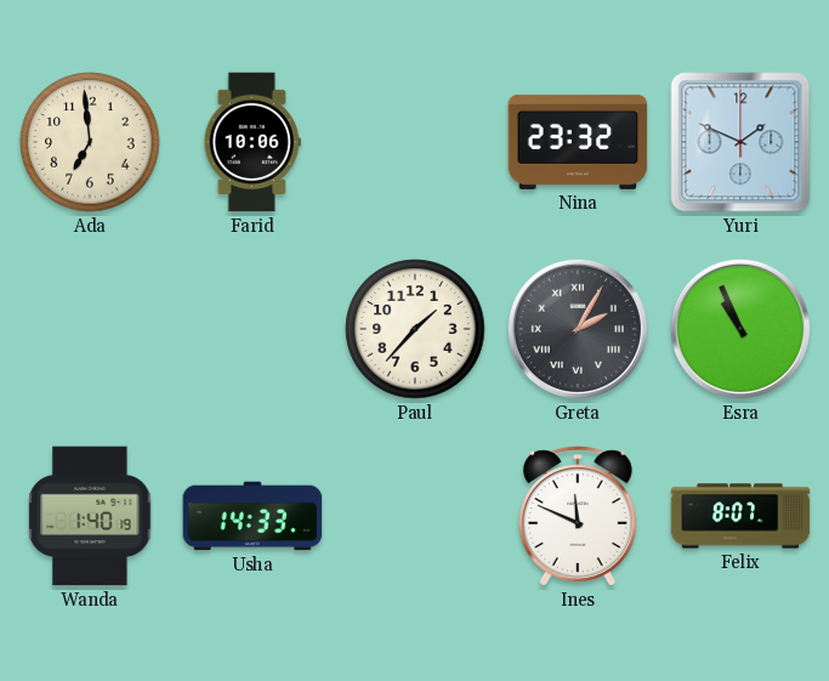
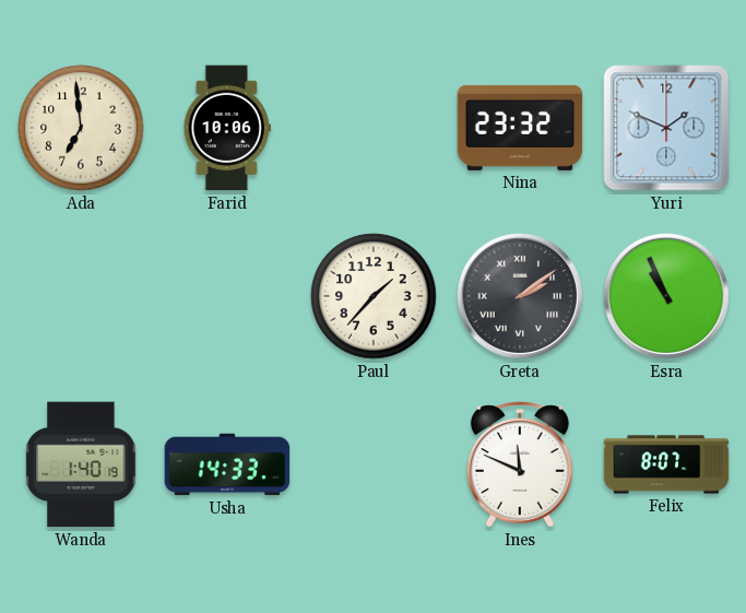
Greta: 2:05 -> 2:09
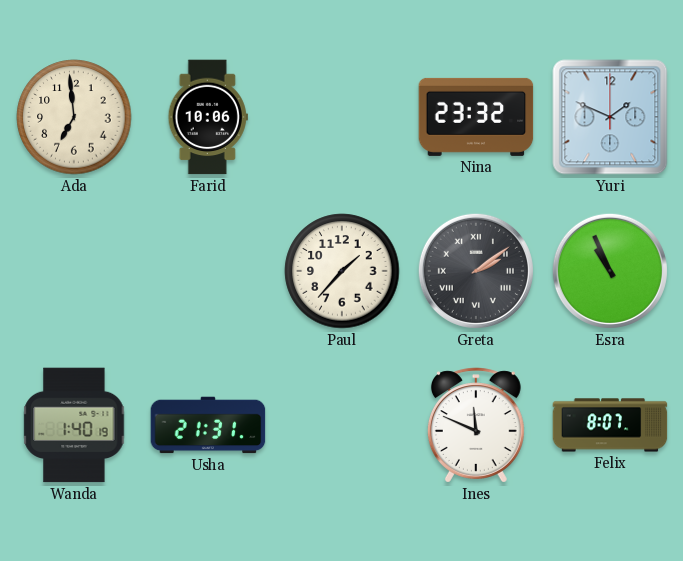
Usha: 14:33 -> 21:31
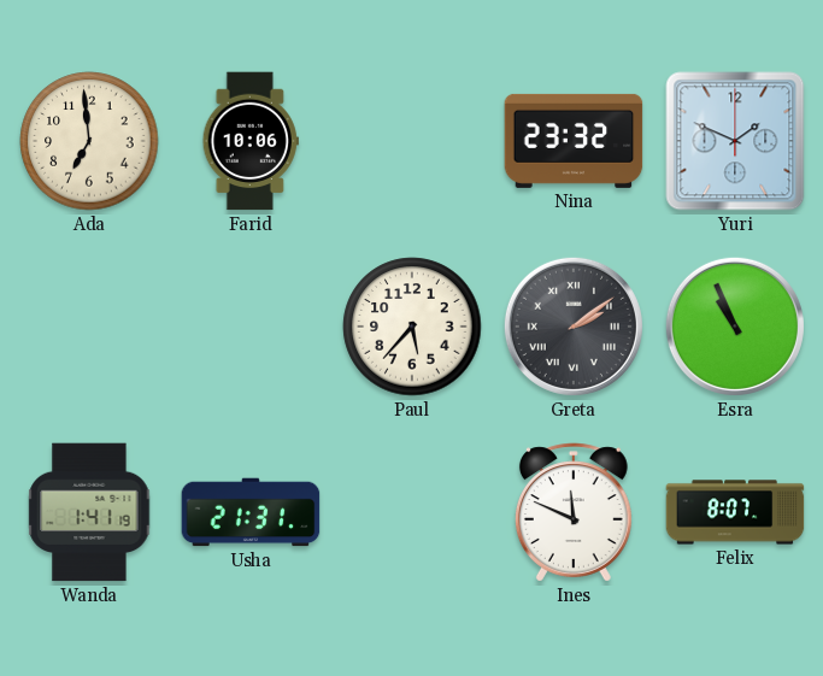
Paul: 1:37 -> 5:37
Wanda: 1:40 -> 1:41
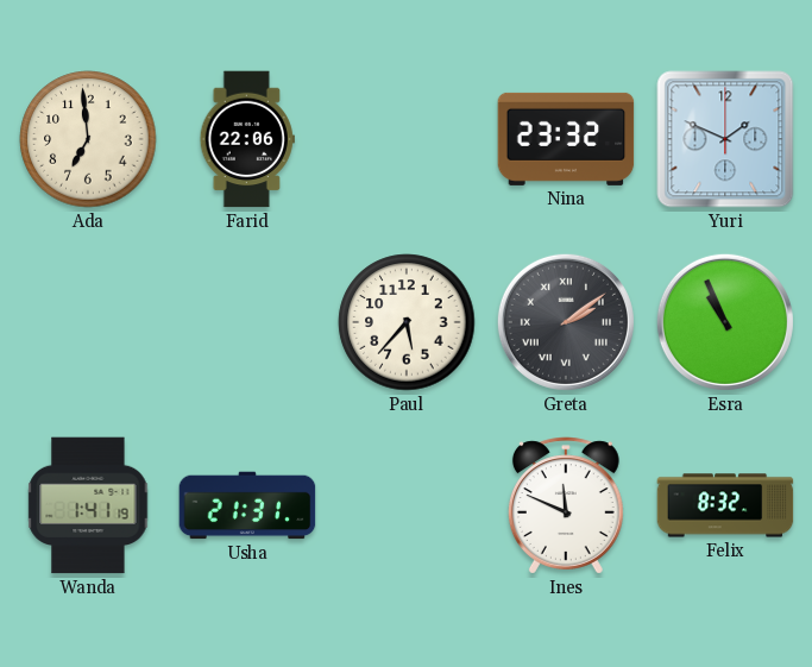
Farid: 10:06 -> 22:06
Felix: 8:07 -> 8:32
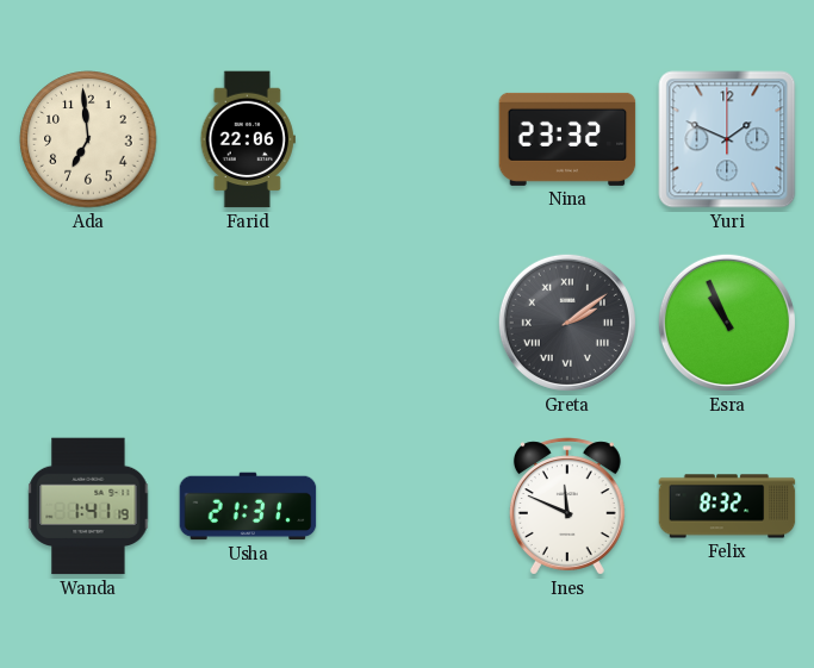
Paul: 5:37 -> none
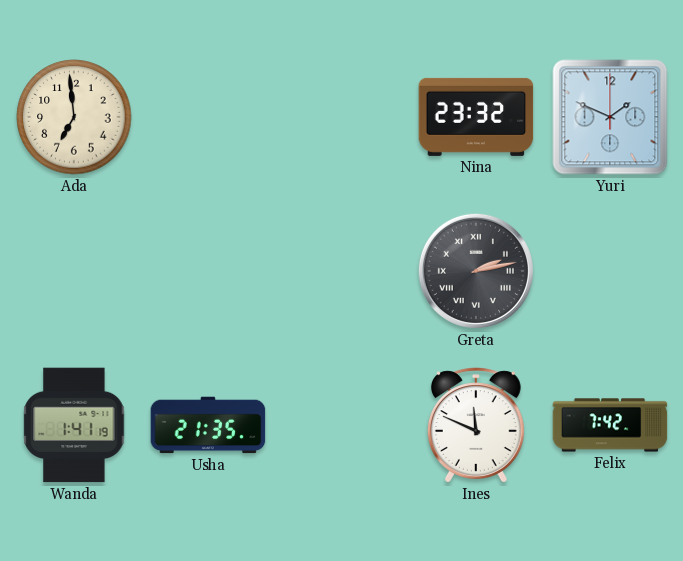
Farid: 22:06 -> none
Greta: 2:09 -> 2:13
Esra: 10:56 -> none
Usha: 21:31 -> 21:35
Felix: 8:32 -> 7:42
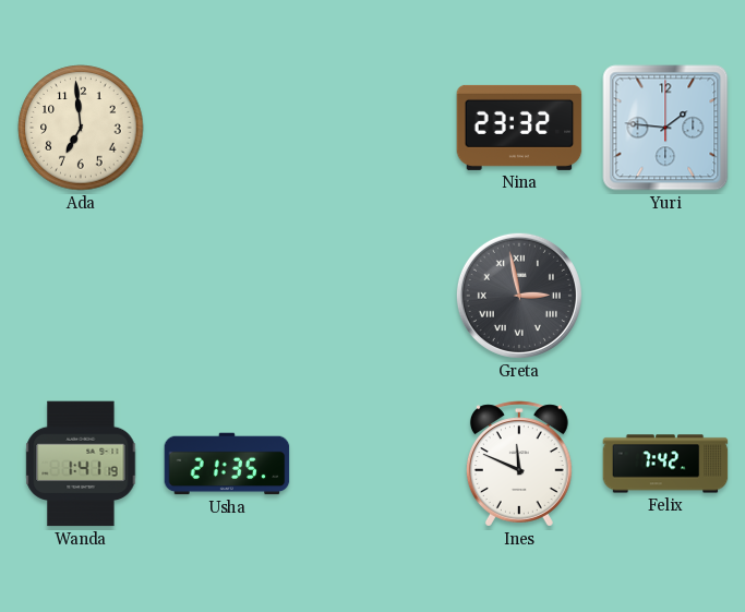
Yuri: 1:49 -> 1:46
Greta: 2:13 -> 2:58
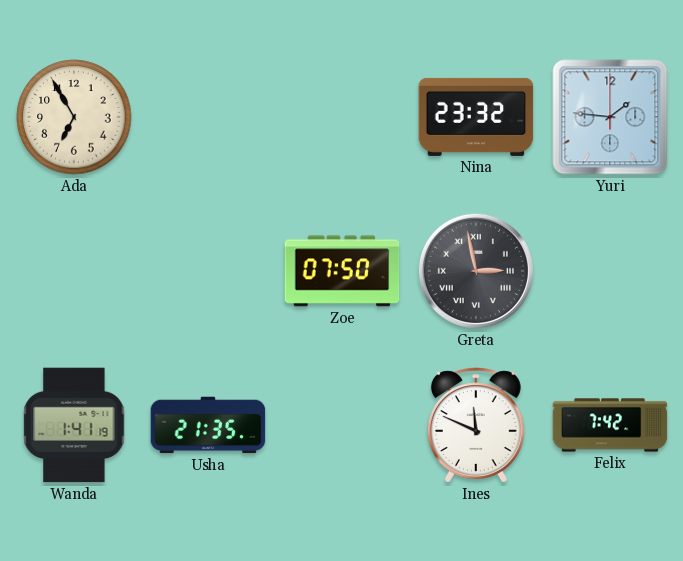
Ada: 6:59 -> 6:55
Zoe: none -> 07:50
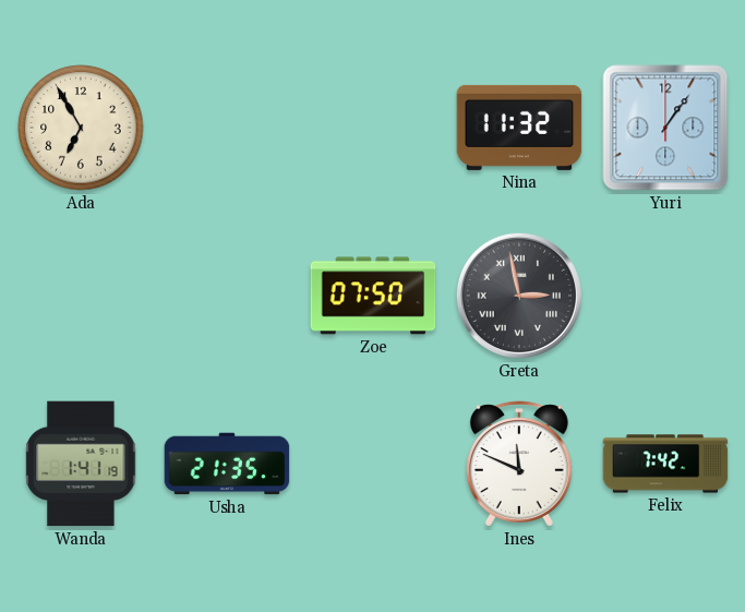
Nina: 23:32 -> 11:32
Yuri: 1:46 -> 1:06
